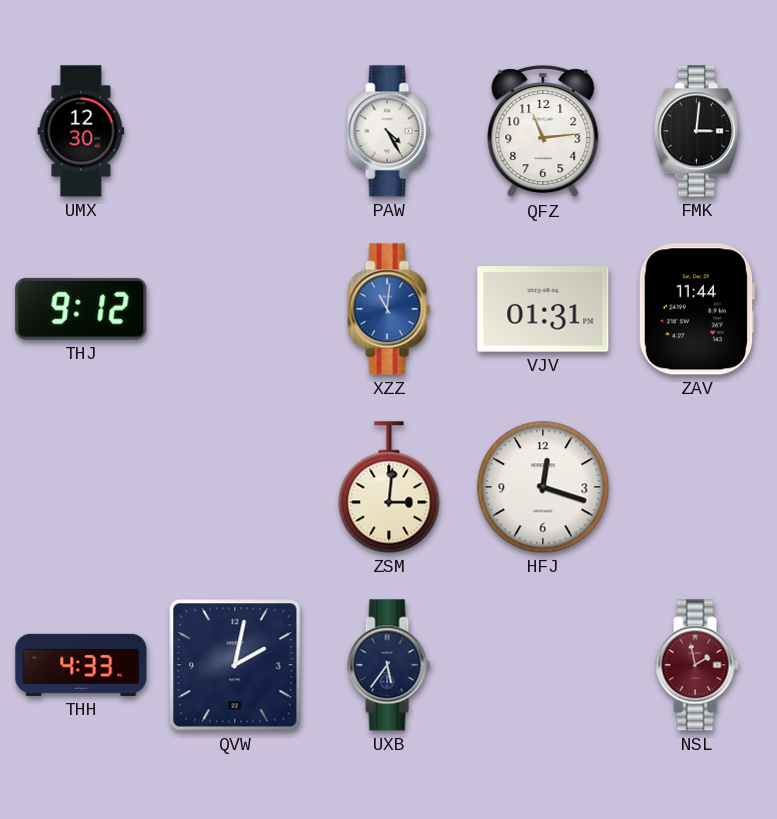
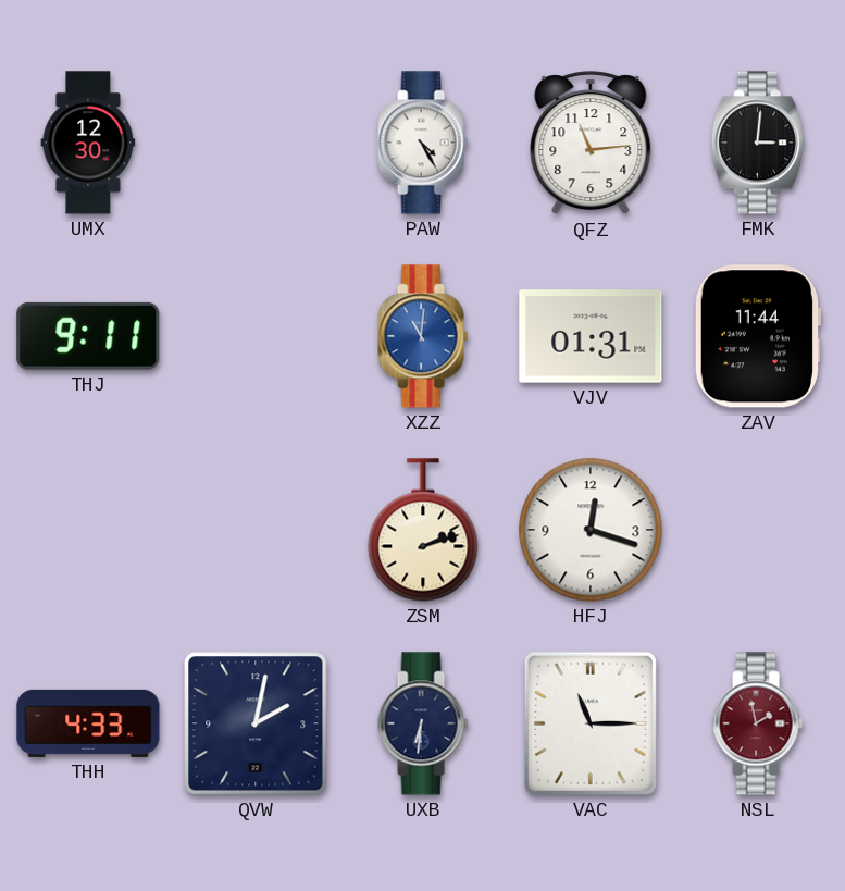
THJ: 9:12 -> 9:11
ZSM: 3:01 -> 2:12
UXB: 5:36 -> 6:31
VAC: none -> 11:15
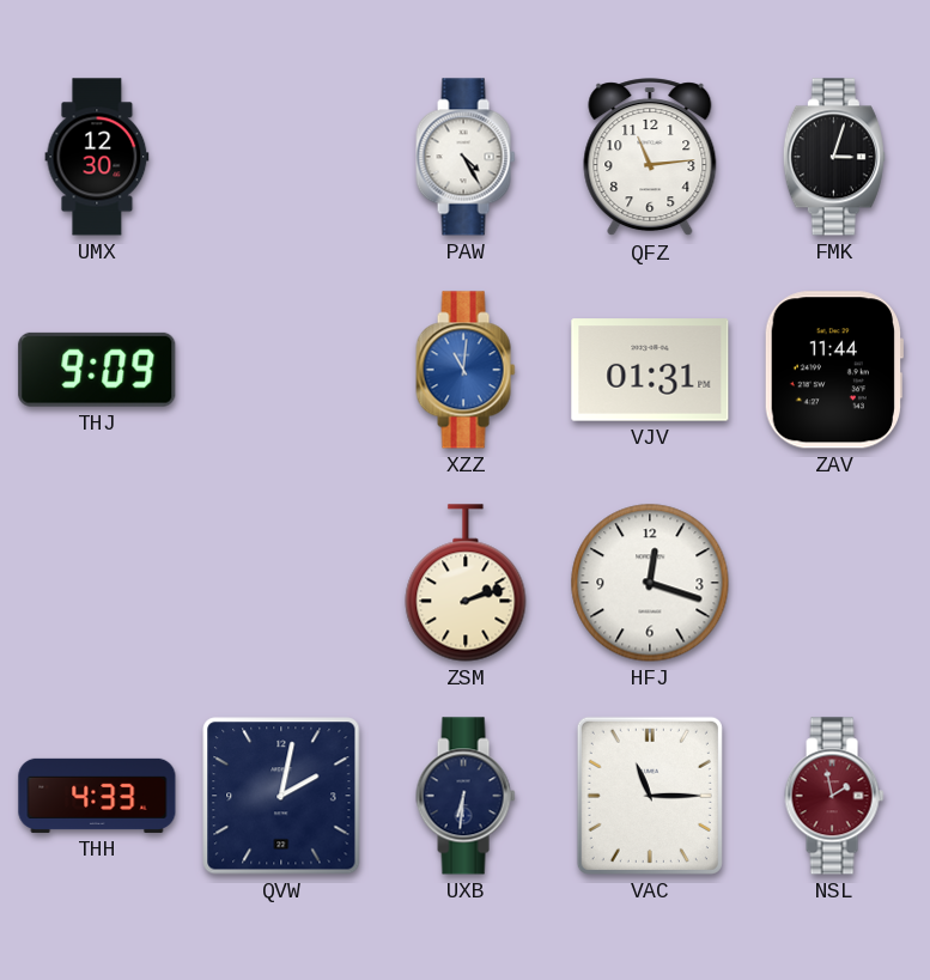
FMK: 3:01 -> 3:03
THJ: 9:11 -> 9:09
